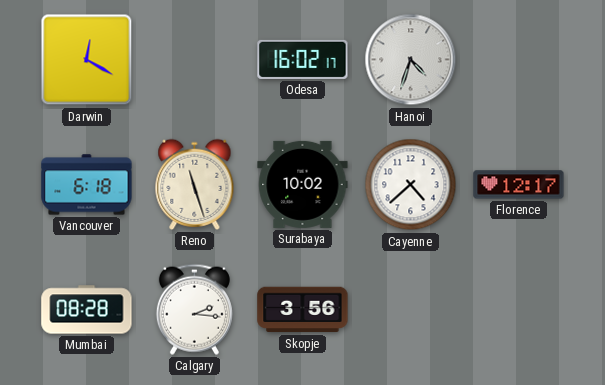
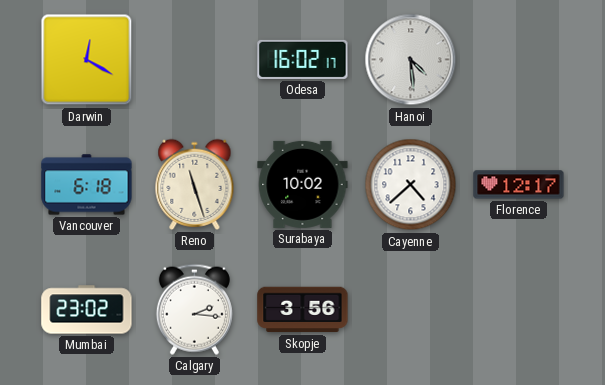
Hanoi: 4:33 -> 4:29
Mumbai: 08:28 -> 23:02
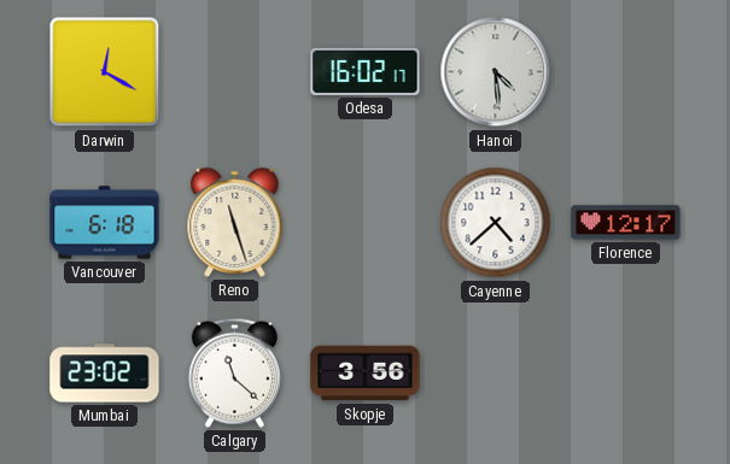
Surabaya: 10:02 -> none
Calgary: 2:16 -> 11:22
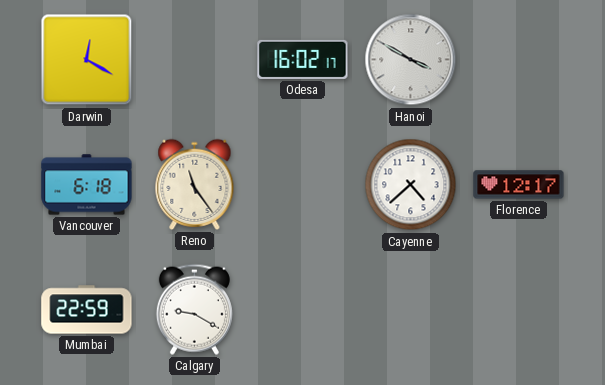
Hanoi: 4:29 -> 3:50
Reno: 11:27 -> 11:24
Mumbai: 23:02 -> 22:59
Calgary: 11:22 -> 9:20
Skopje: 3:56 -> none
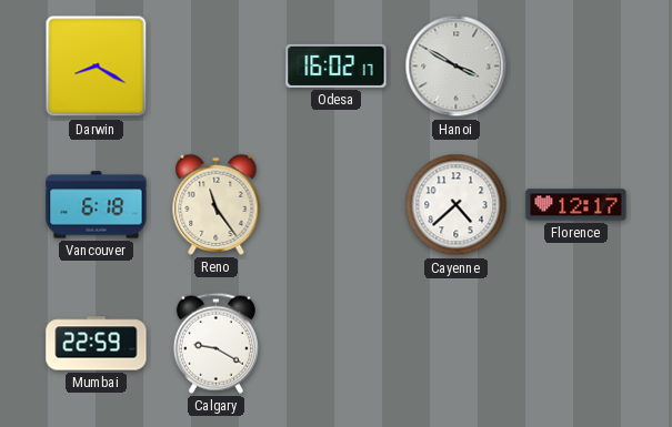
Darwin: 12:20 -> 8:20
